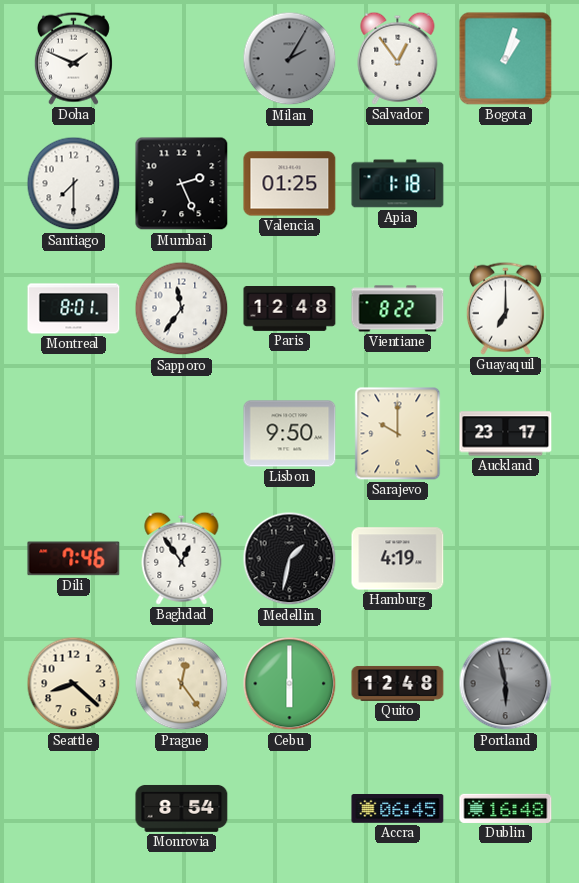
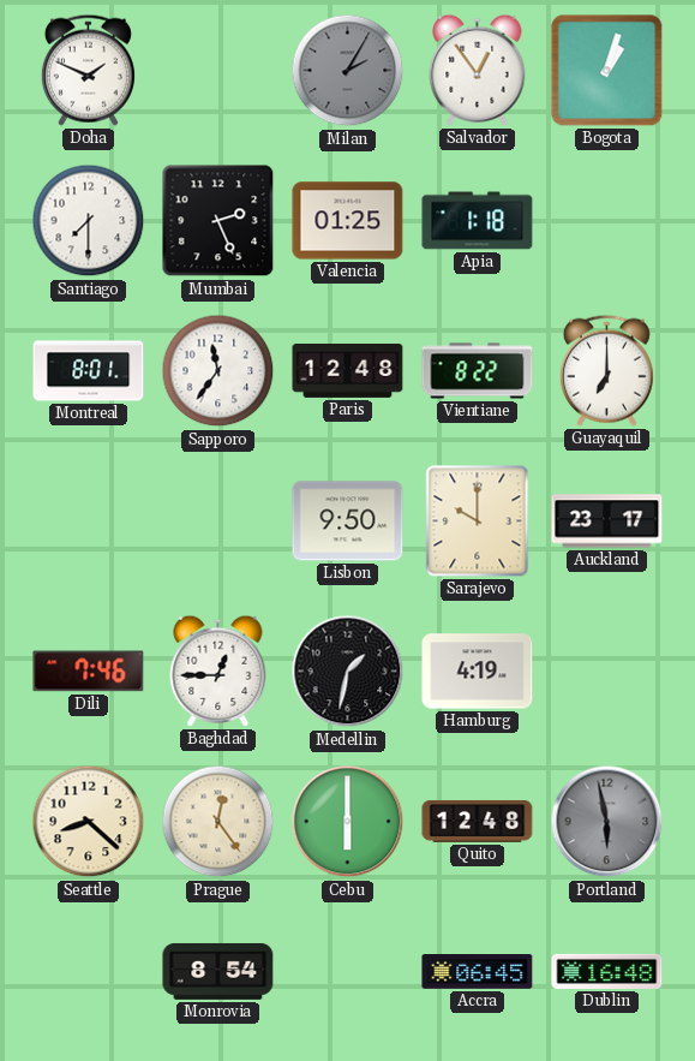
Baghdad: 12:54 -> 12:45
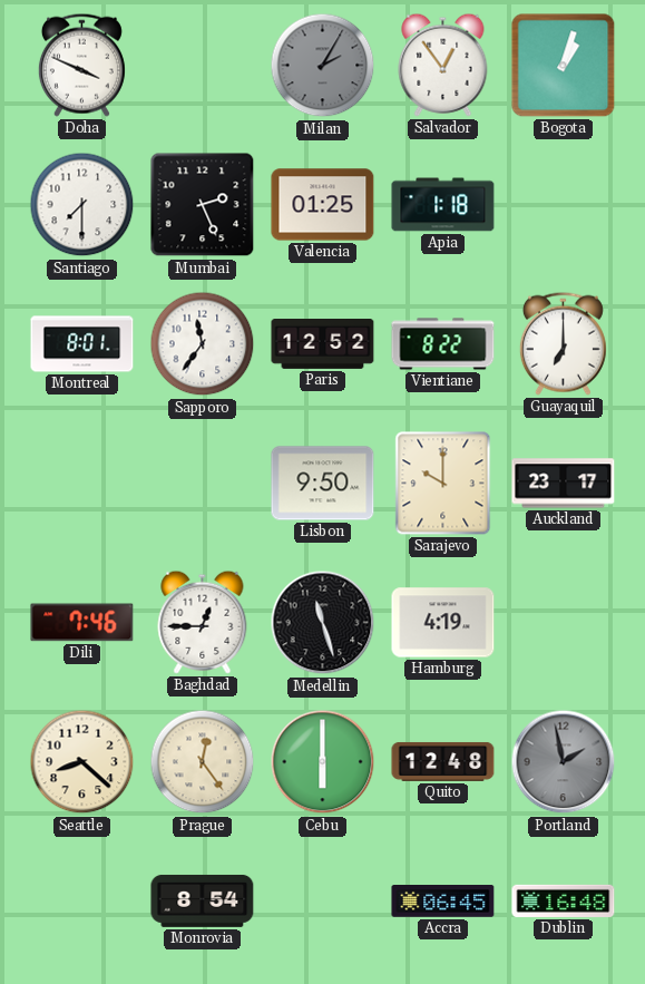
Doha: 1:49 -> 3:49
Paris: 12:48 -> 12:52
Medellin: 1:32 -> 11:27
Portland: 5:58 -> 1:58
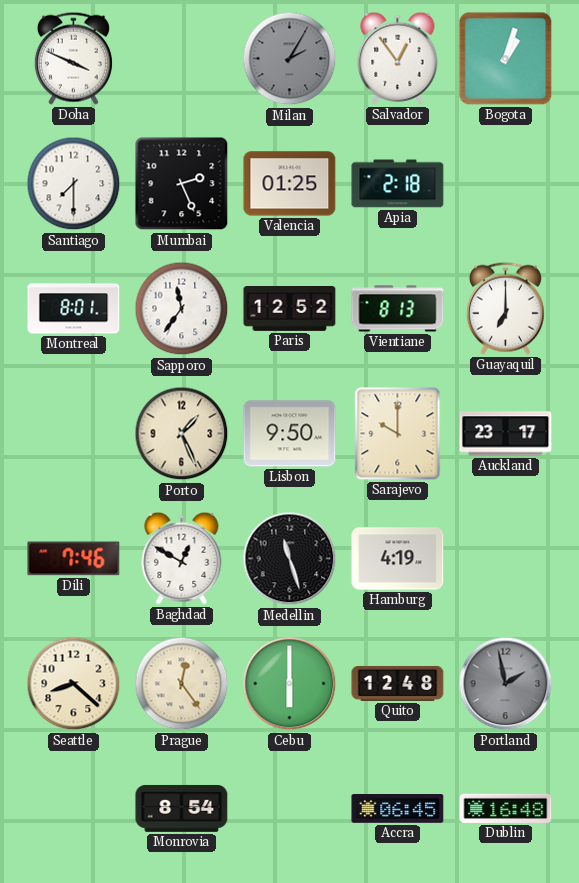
Apia: 1:18 -> 2:18
Vientiane: 8:22 -> 8:13
Porto: none -> 1:26
Baghdad: 12:45 -> 12:50
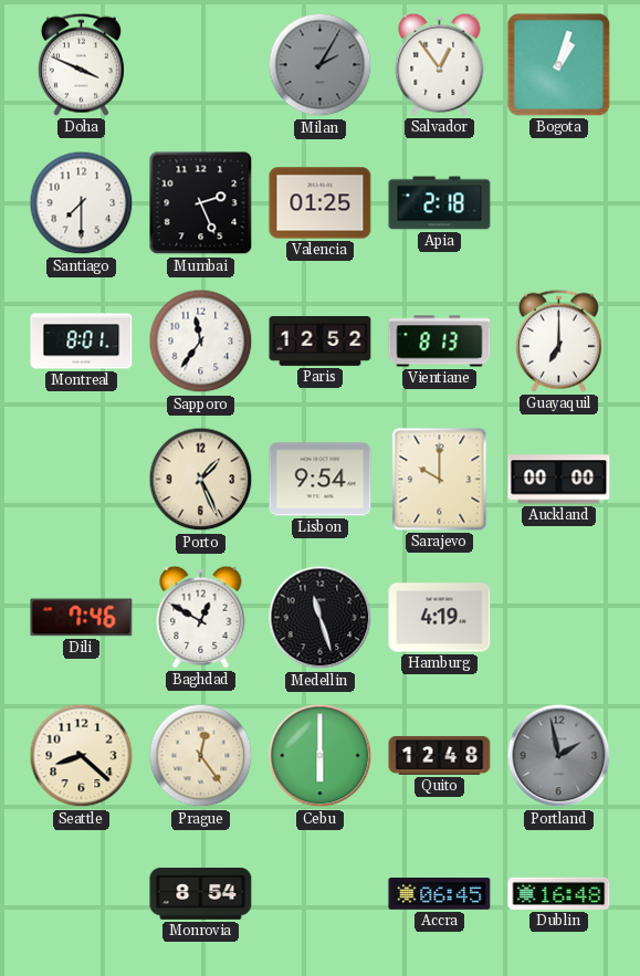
Lisbon: 9:50 -> 9:54
Auckland: 23:17 -> 00:00
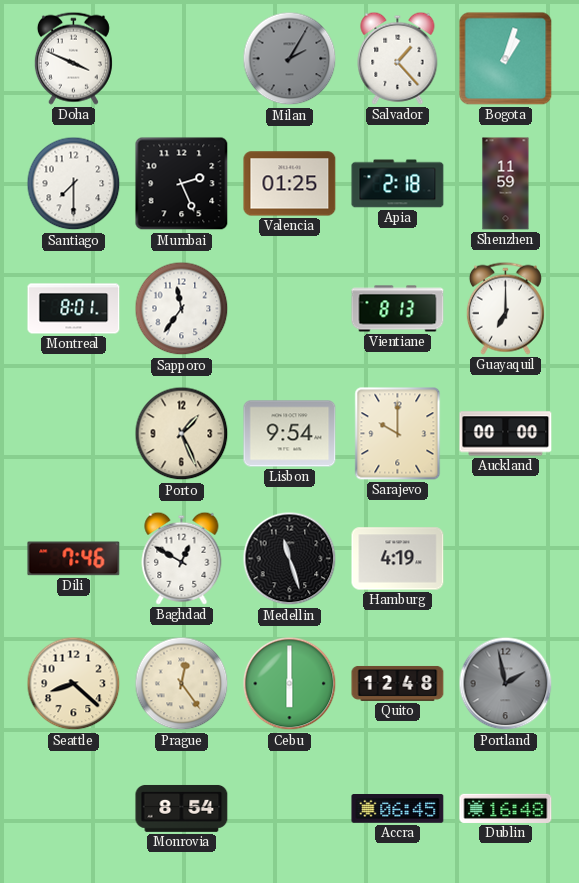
Salvador: 12:54 -> 1:23
Shenzhen: none -> 11:59
Paris: 12:52 -> none
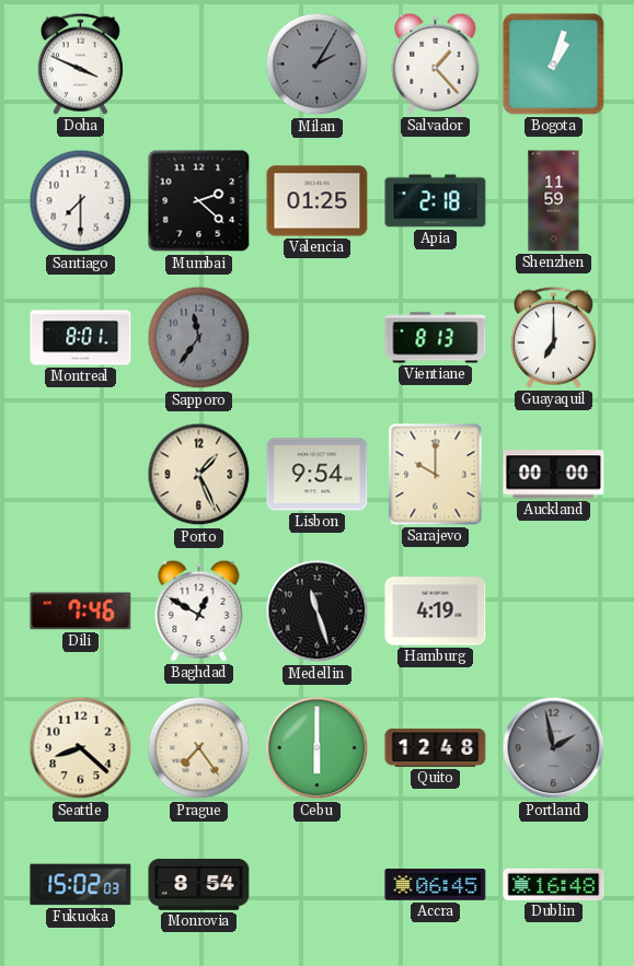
Mumbai: 2:26 -> 2:22
Sapporo dial: white -> grey
Prague: 12:24 -> 7:24
Fukuoka: none -> 15:02
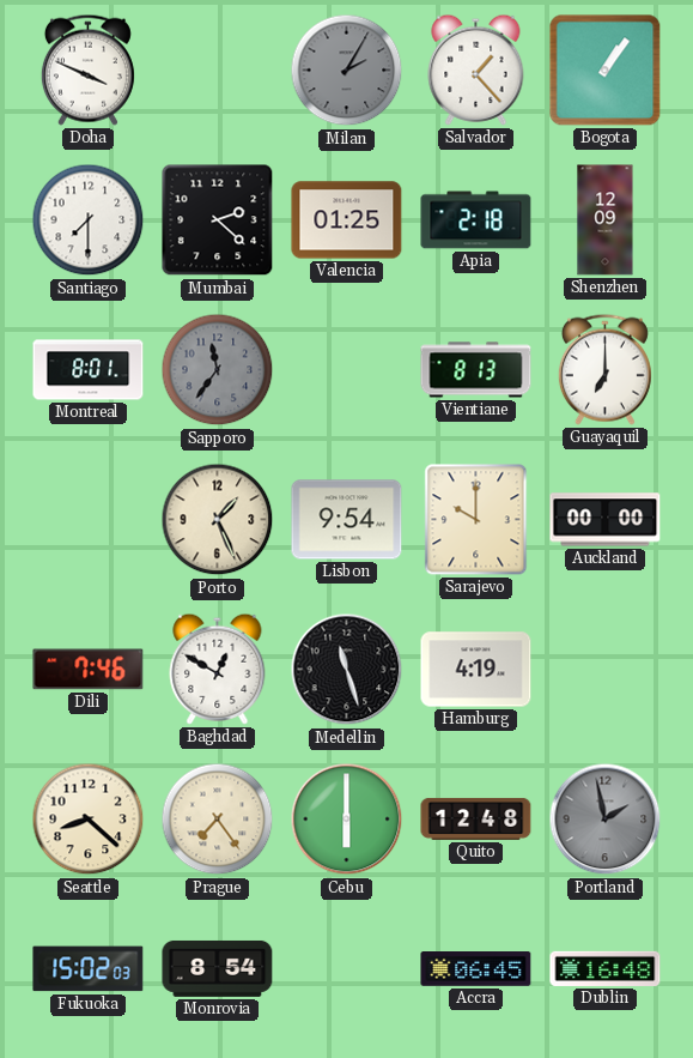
Bogota: 1:03 -> 1:06
Shenzhen: 11:59 -> 12:09
